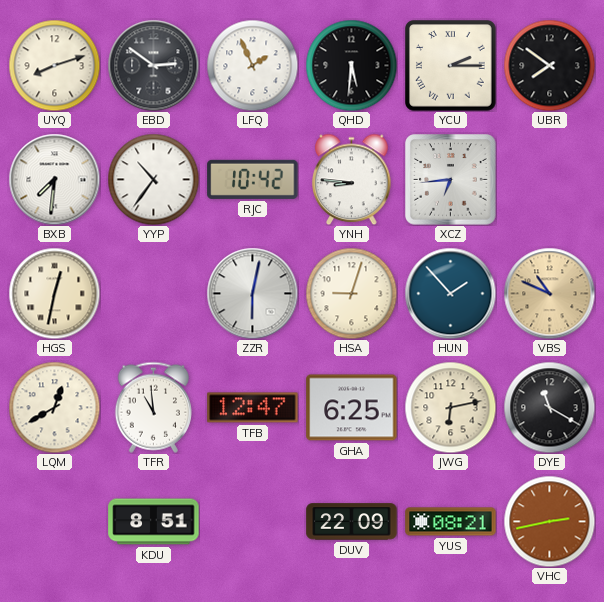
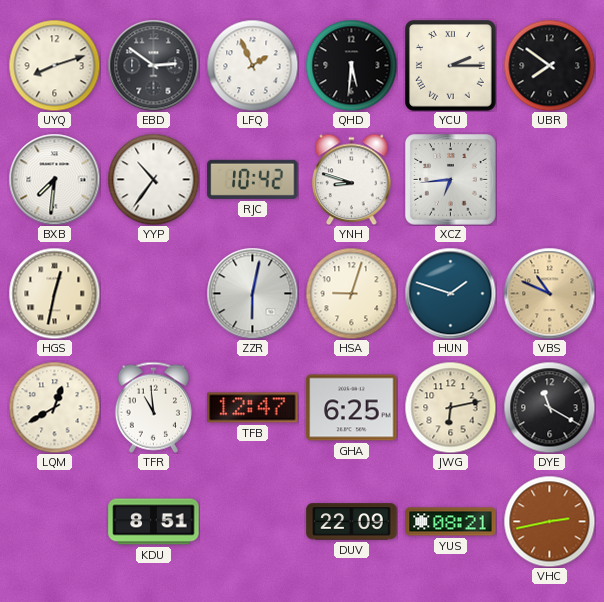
YNH: 8:46 -> 8:48
HUN: 1:53 -> 1:48
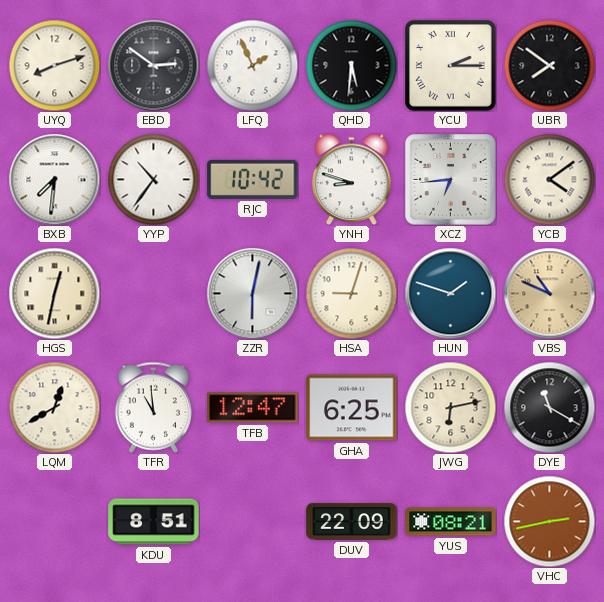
YCB: none -> 4:09
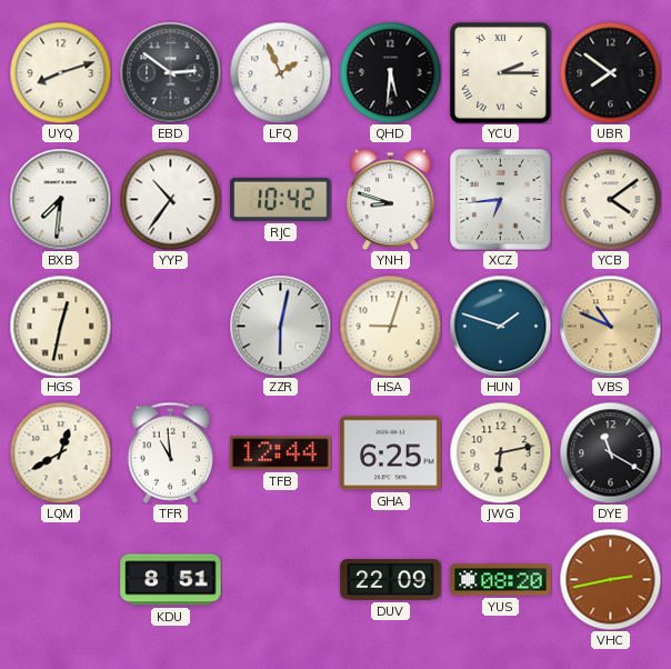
TFB: 12:47 -> 12:44
YUS: 08:21 -> 08:20
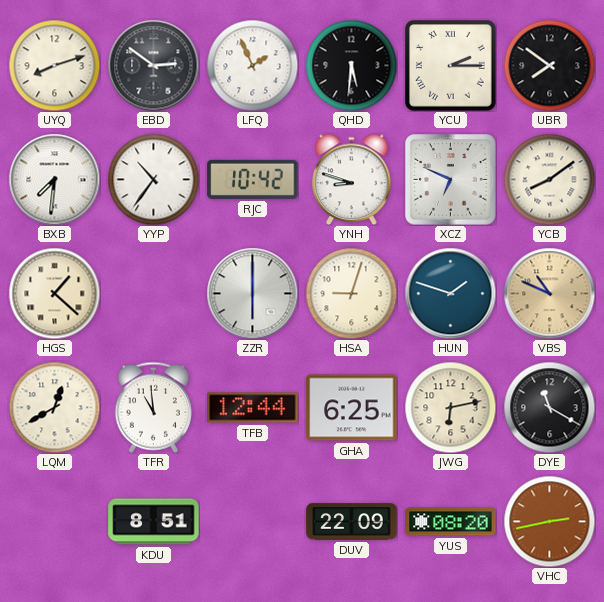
XCZ: 6:44 -> 6:49
YCB: 4:09 -> 8:09
HGS: 12:32 -> 1:22
ZZR: 6:02 -> 6:00
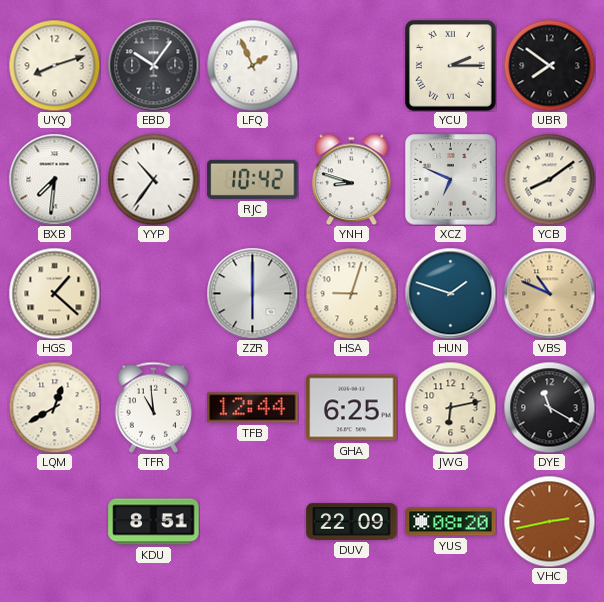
EBD: 2:51 -> 10:06
QHD: 5:31 -> none
